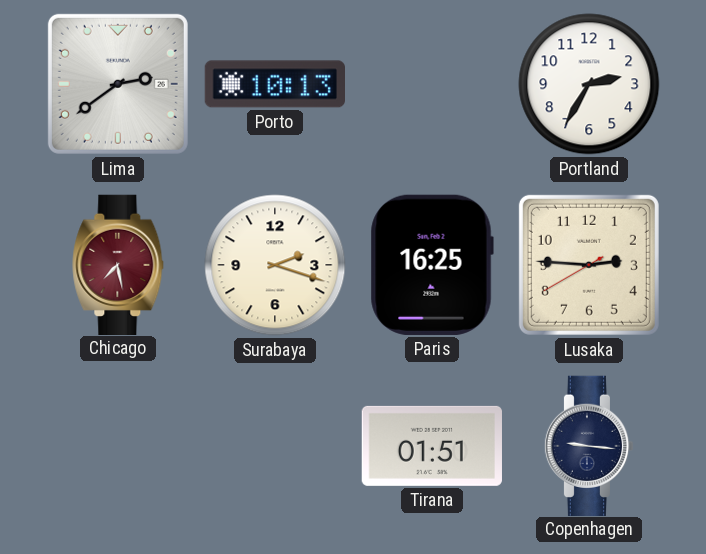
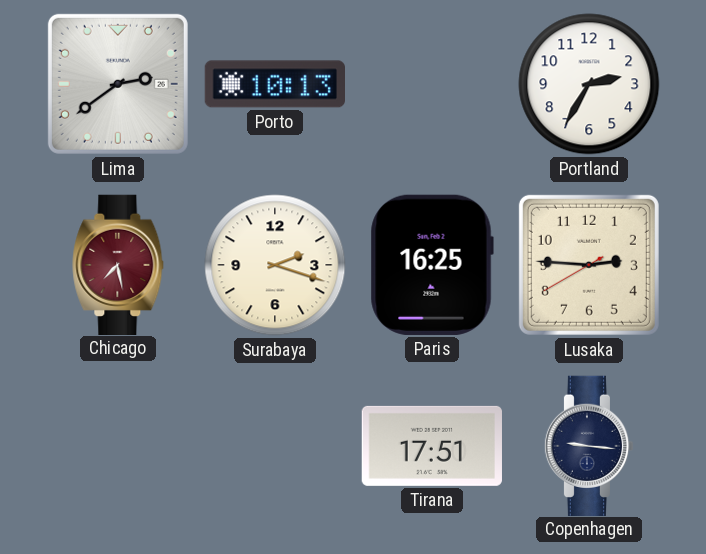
Tirana: 01:51 -> 17:51
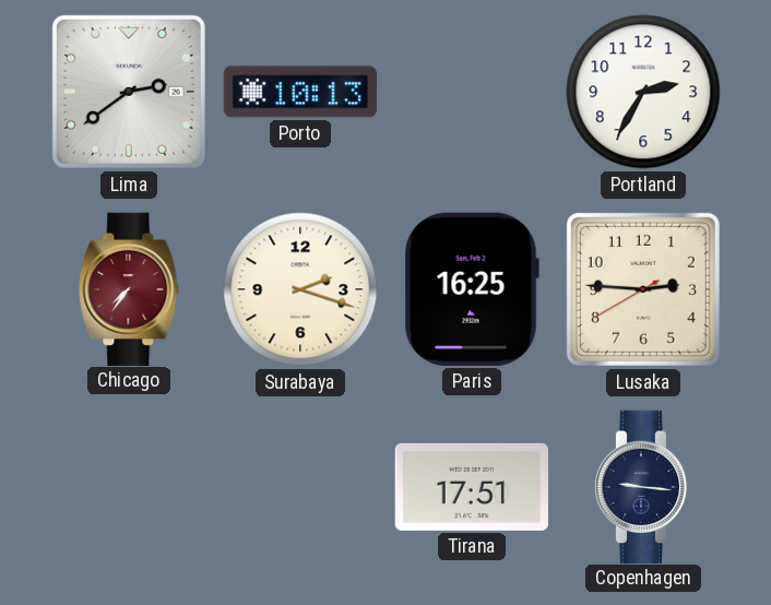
Chicago: 7:28 -> 7:36
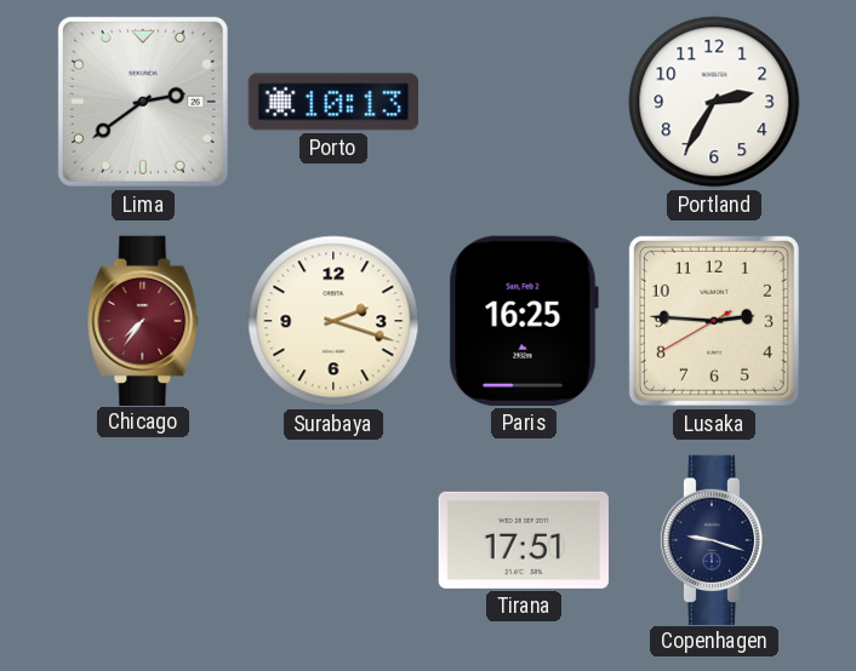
Copenhagen: 9:16 -> 9:18
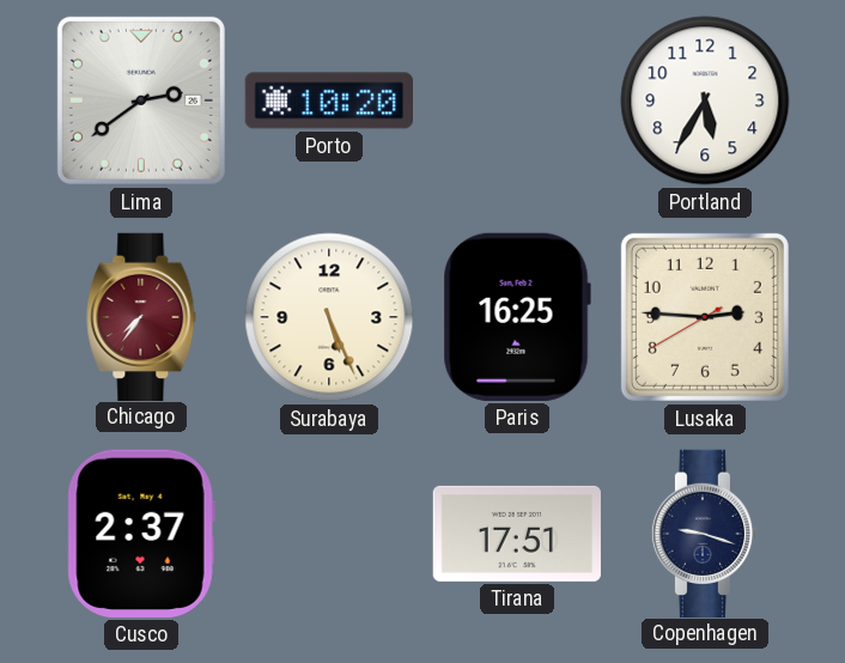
Porto: 10:13 -> 10:20
Portland: 2:35 -> 5:35
Surabaya: 2:18 -> 5:26
Cusco: none -> 2:37
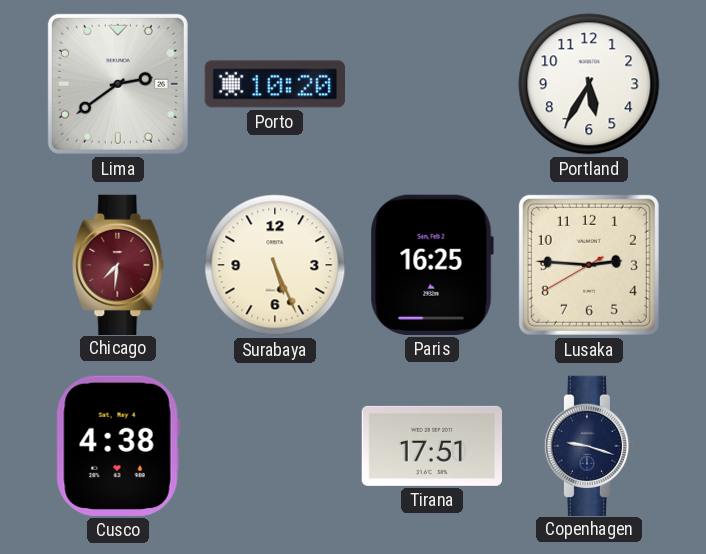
Chicago: 7:36 -> 7:31
Cusco: 2:37 -> 4:38
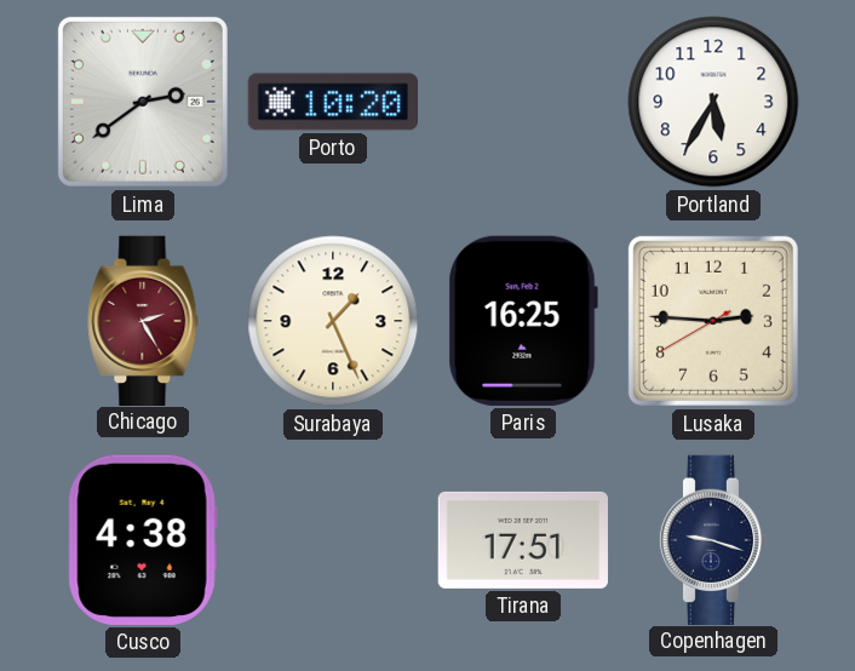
Chicago: 7:31 -> 2:25
Surabaya: 5:26 -> 1:26
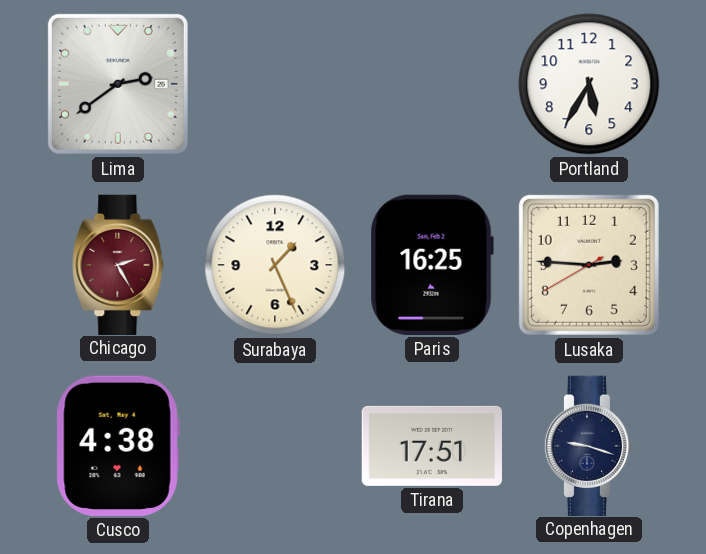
Porto: 10:20 -> none
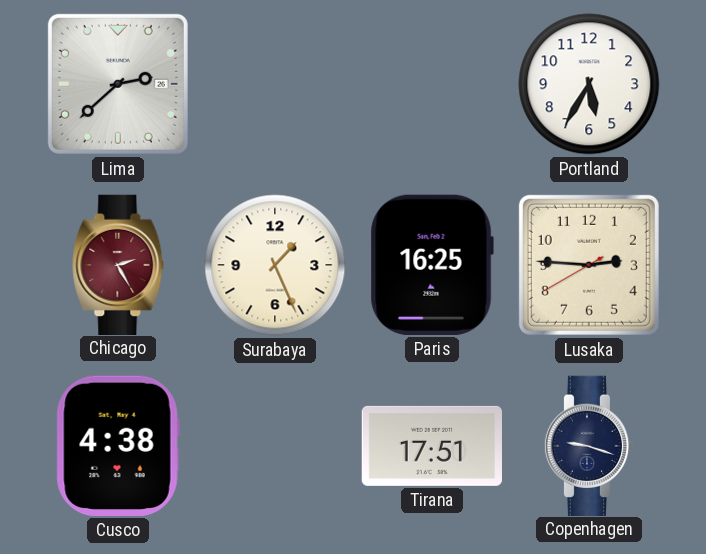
Lima: 2:39 -> 2:38
